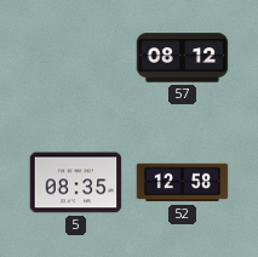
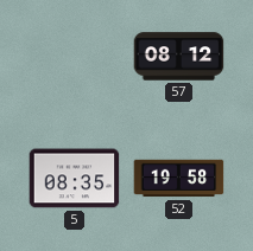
52: 12:58 -> 19:58
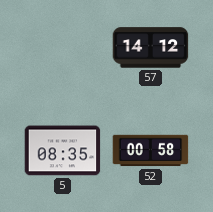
57: 08:12 -> 14:12
52: 19:58 -> 00:58
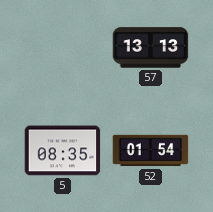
57: 14:12 -> 13:13
52: 00:58 -> 01:54
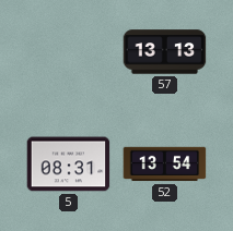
5: 08:35 -> 08:31
52: 01:54 -> 13:54
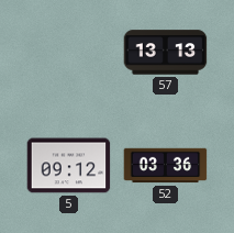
5: 08:31 -> 09:12
52: 13:54 -> 03:36
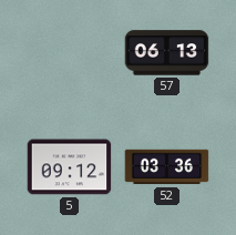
57: 13:13 -> 06:13
